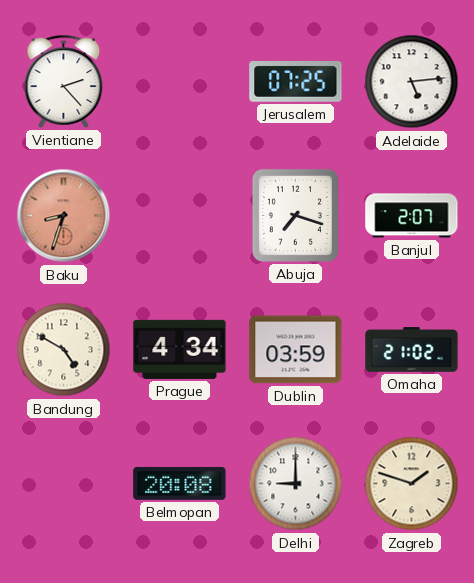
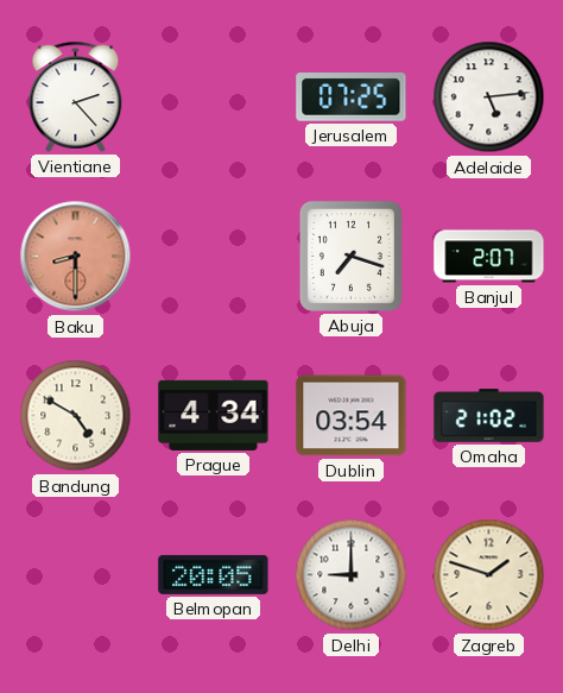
Baku: 8:33 -> 8:30
Dublin: 03:59 -> 03:54
Belmopan: 20:08 -> 20:05
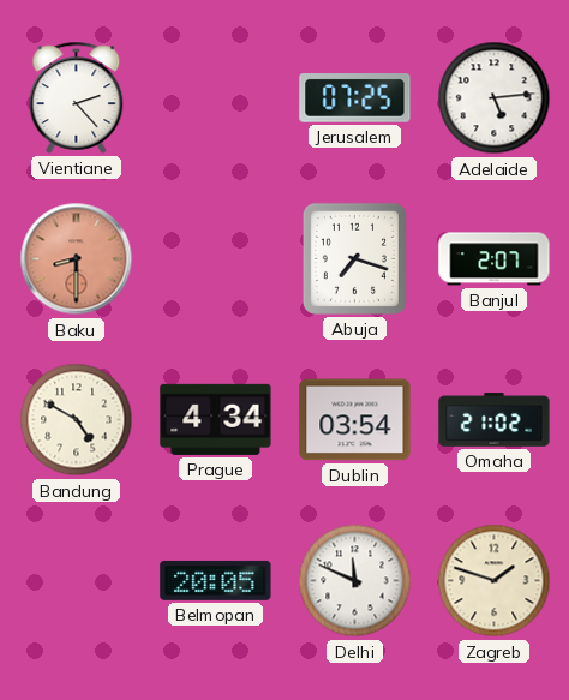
Delhi: 9:00 -> 11:49
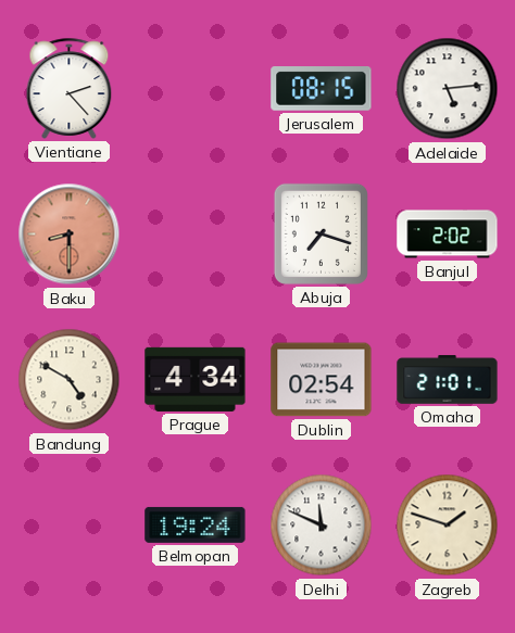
Jerusalem: 07:25 -> 08:15
Banjul: 2:07 -> 2:02
Dublin: 03:54 -> 02:54
Omaha: 21:02 -> 21:01
Belmopan: 20:05 -> 19:24
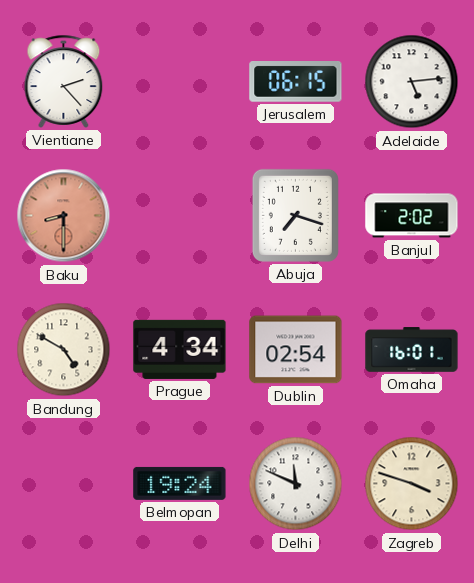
Jerusalem: 08:15 -> 06:15
Omaha: 21:01 -> 16:01
Zagreb: 1:48 -> 3:48
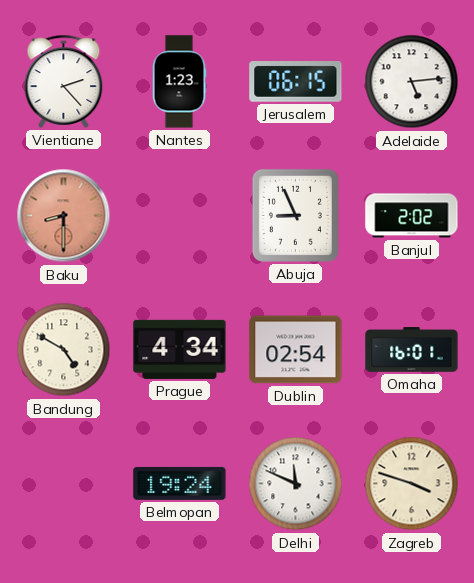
Nantes: none -> 1:23
Abuja: 7:18 -> 8:56
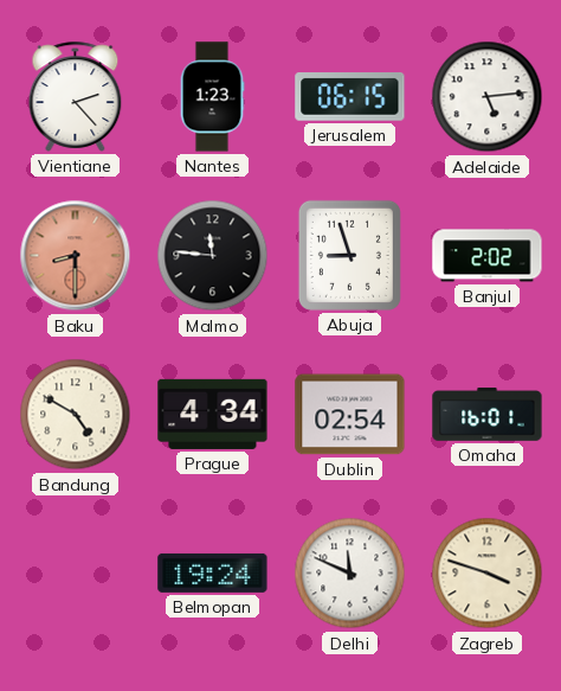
Malmo: none -> 11:46
Abuja: 8:56 -> 8:57
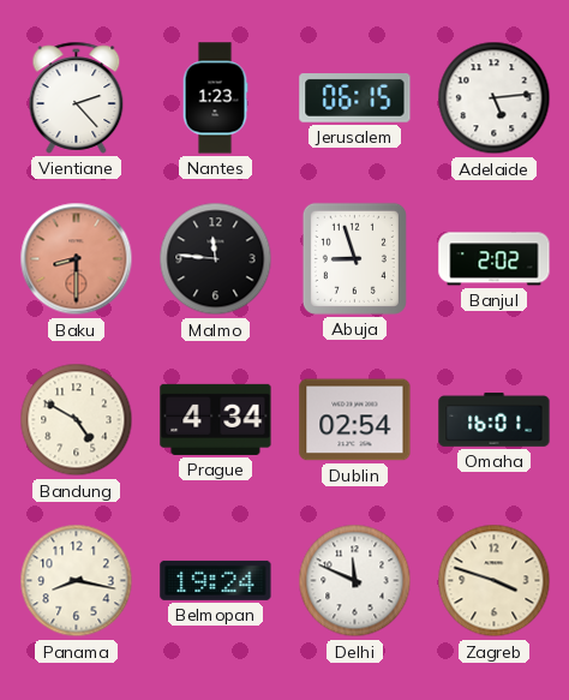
Panama: none -> 8:17
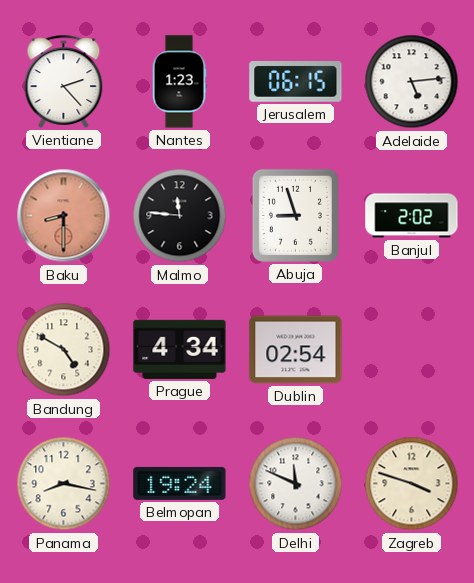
Omaha: 16:01 -> none
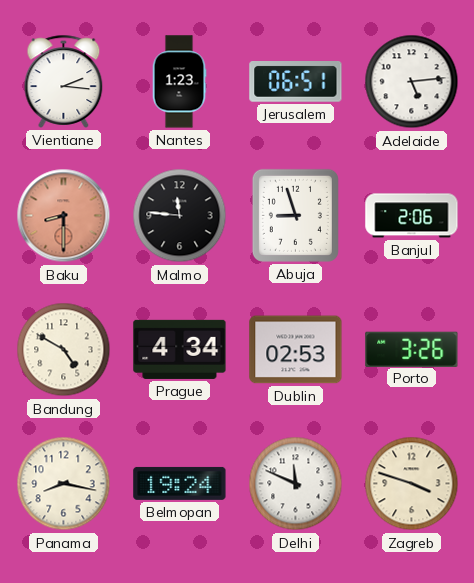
Vientiane: 2:23 -> 2:16
Jerusalem: 06:15 -> 06:51
Banjul: 2:02 -> 2:06
Dublin: 02:54 -> 02:53
Porto: none -> 3:26
